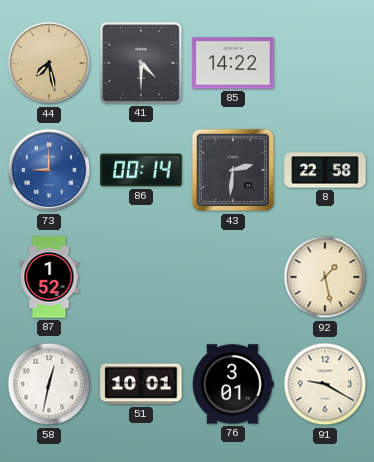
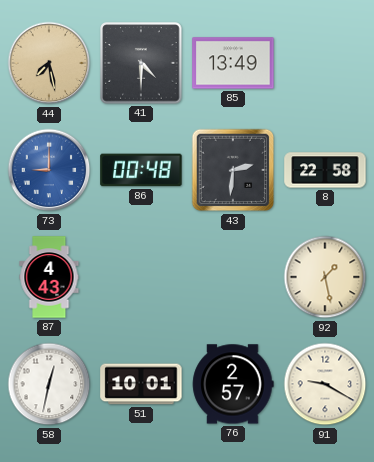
85: 14:22 -> 13:49
86: 00:14 -> 00:48
87: 1:52 -> 4:43
76: 3:01 -> 2:57
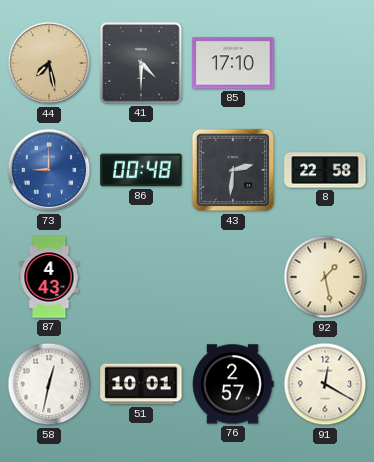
85: 13:49 -> 17:10
91: 9:20 -> 12:20
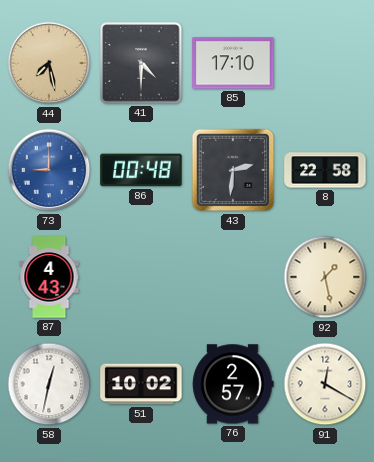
51: 10:01 -> 10:02
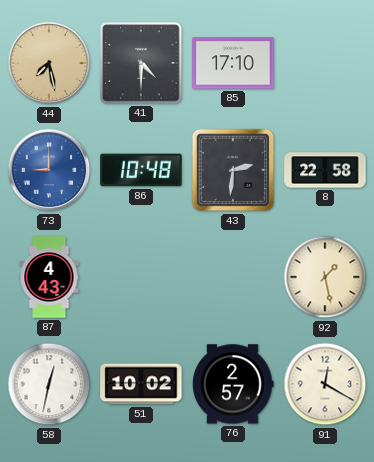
86: 00:48 -> 10:48
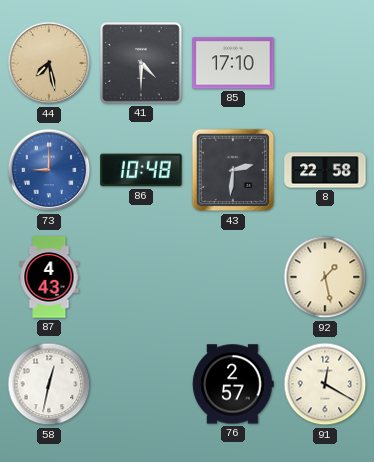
51: 10:02 -> none
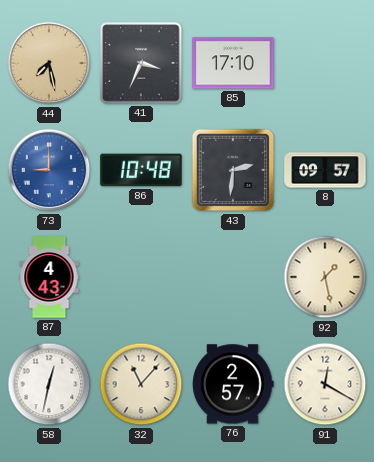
41: 4:30 -> 3:34
8: 22:58 -> 09:57
32: none -> 11:07
